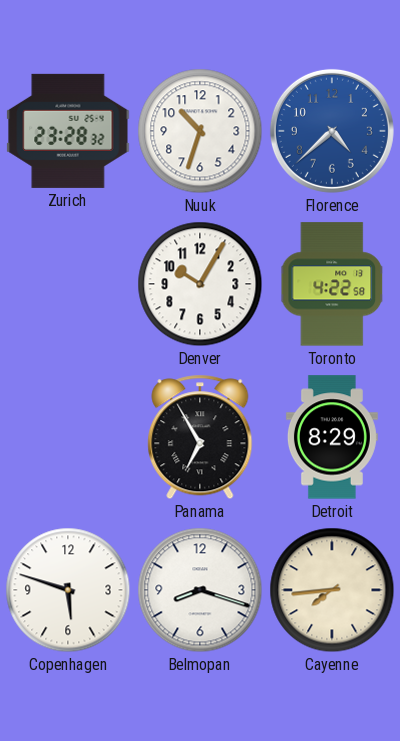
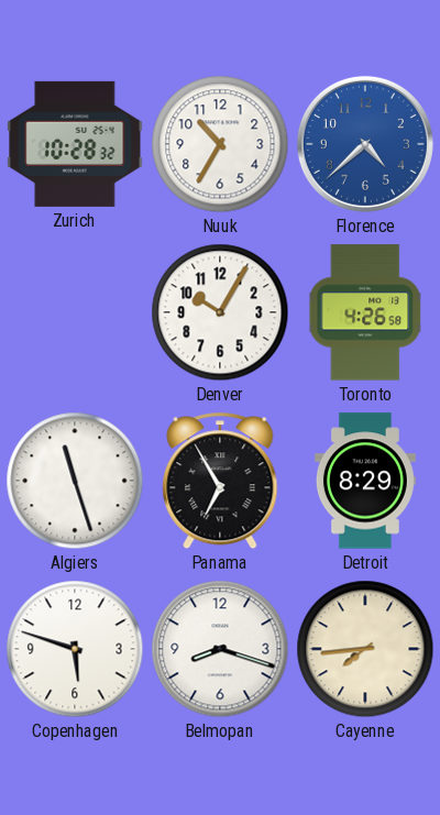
Zurich: 23:28 -> 10:28
Nuuk: 10:33 -> 10:35
Toronto: 4:22 -> 4:26
Algiers: none -> 11:27
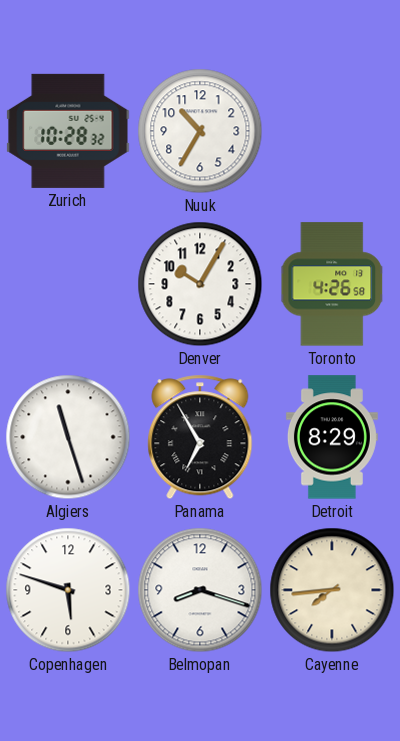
Florence: 4:38 -> none
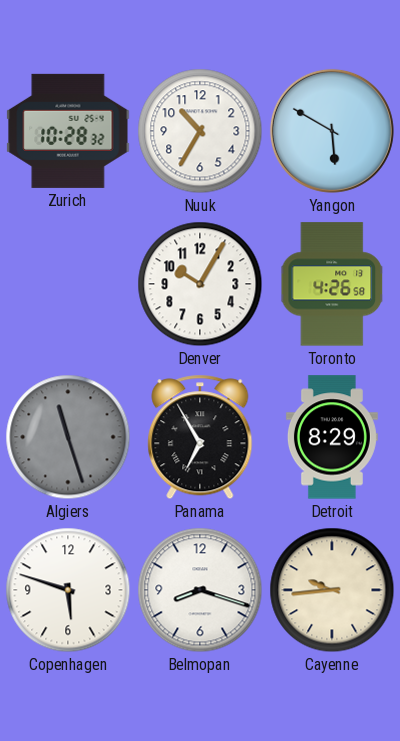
Yangon: none -> 5:50
Algiers dial: white -> grey
Cayenne: 7:44 -> 9:44
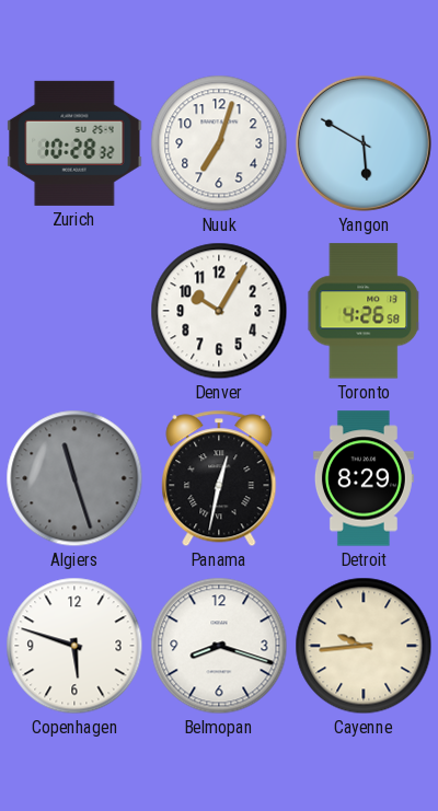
Nuuk: 10:35 -> 7:03
Panama: 6:55 -> 12:32
